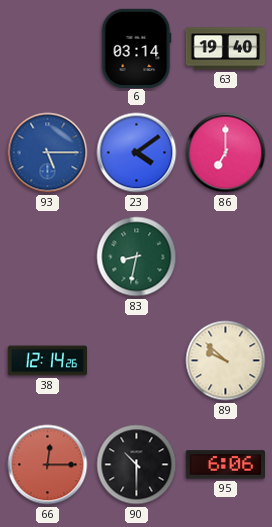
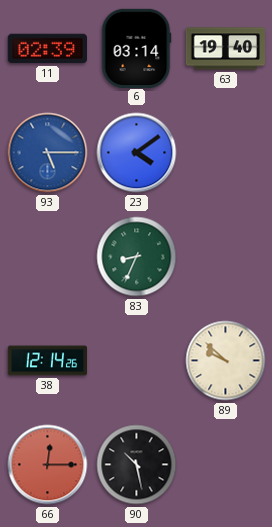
11: none -> 02:39
86: 7:00 -> none
83: 8:32 -> 8:34
90: 10:30 -> 10:28
95: 6:06 -> none
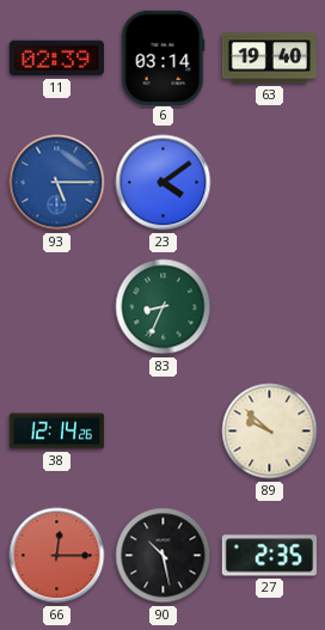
27: none -> 2:35
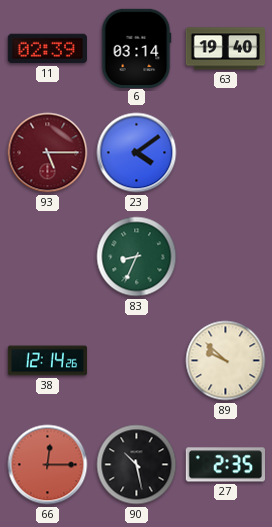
93 dial: blue -> burgundy
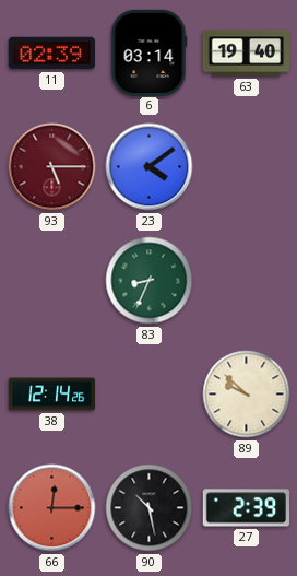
27: 2:35 -> 2:39
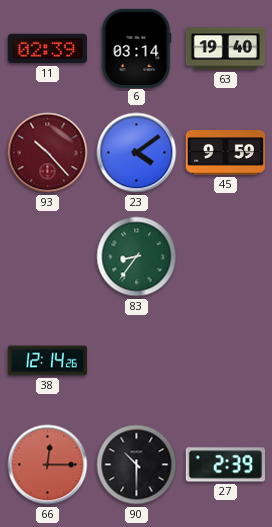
93: 5:15 -> 10:23
45: none -> 9:59
83: 8:34 -> 8:36
89: 9:52 -> none
90: 10:28 -> 10:30
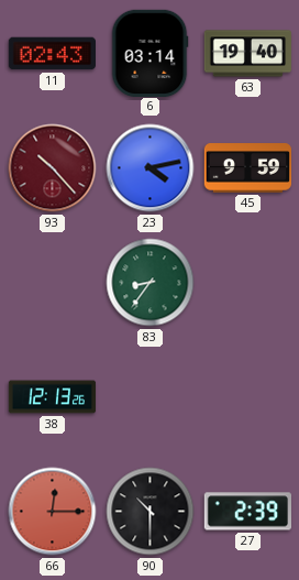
11: 02:39 -> 02:43
23: 4:09 -> 4:13
38: 12:14 -> 12:13
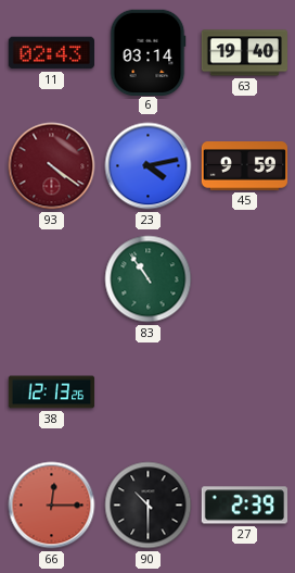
93: 10:23 -> 4:21
83: 8:36 -> 10:54
